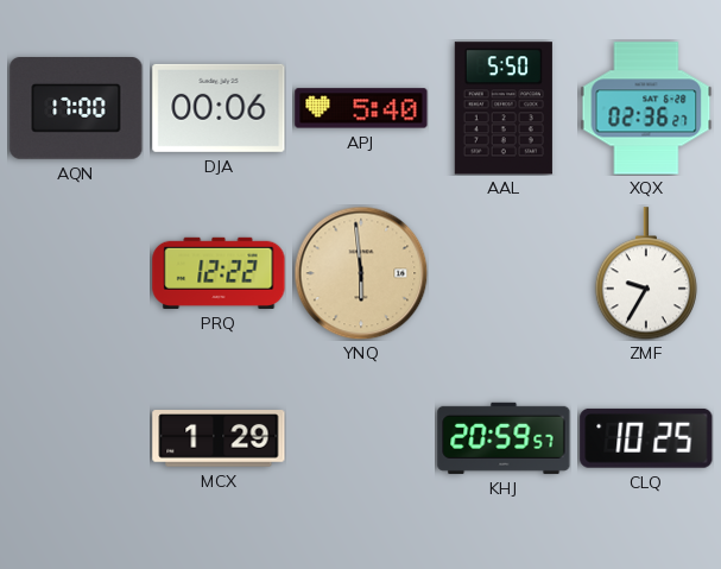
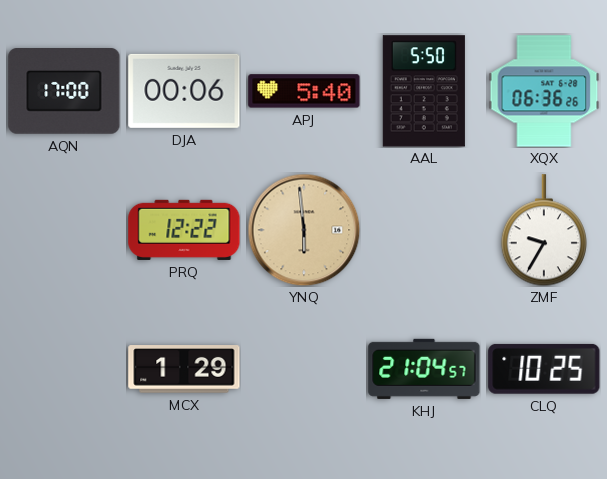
XQX: 02:36 -> 06:36
KHJ: 20:59 -> 21:04
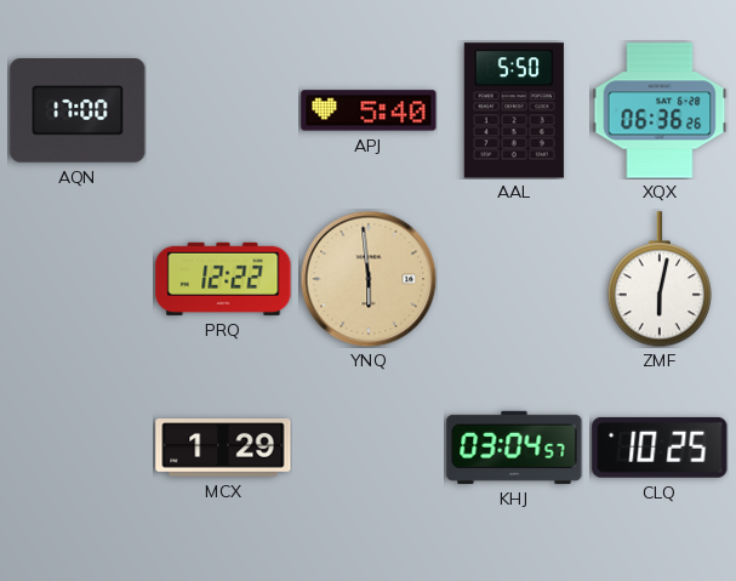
DJA: 00:06 -> none
ZMF: 9:35 -> 6:02
KHJ: 21:04 -> 03:04
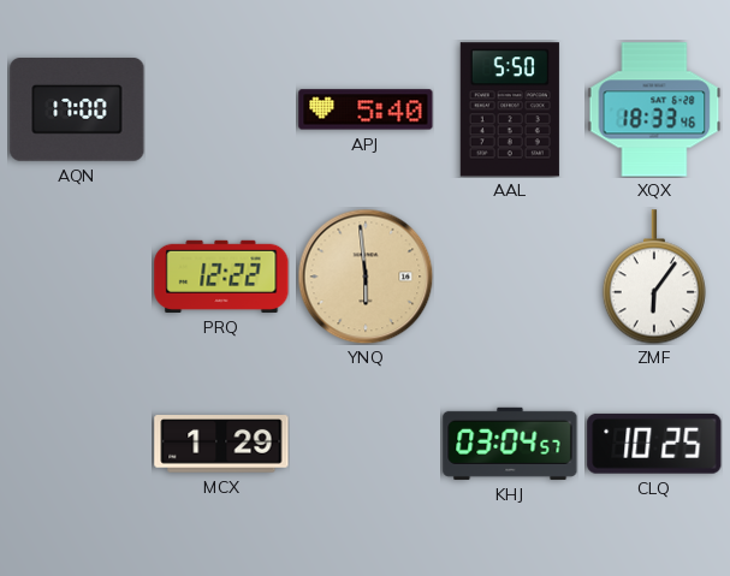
XQX: 06:36 -> 18:33
ZMF: 6:02 -> 6:06
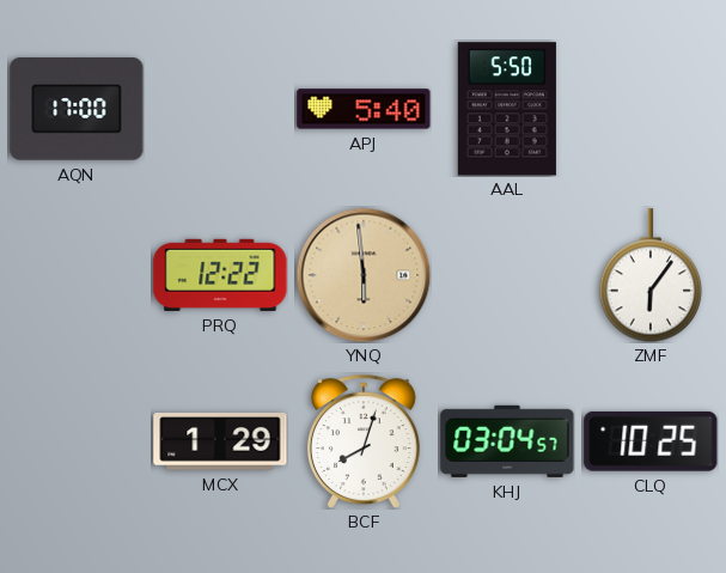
XQX: 18:33 -> none
BCF: none -> 8:03
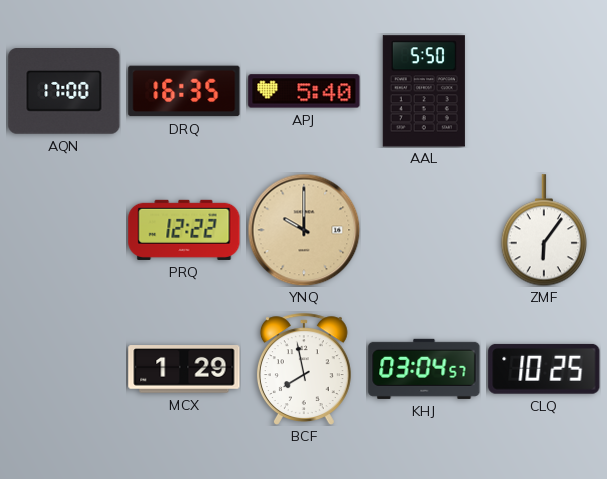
DRQ: none -> 16:35
YNQ: 5:59 -> 10:00
BCF: 8:03 -> 7:58
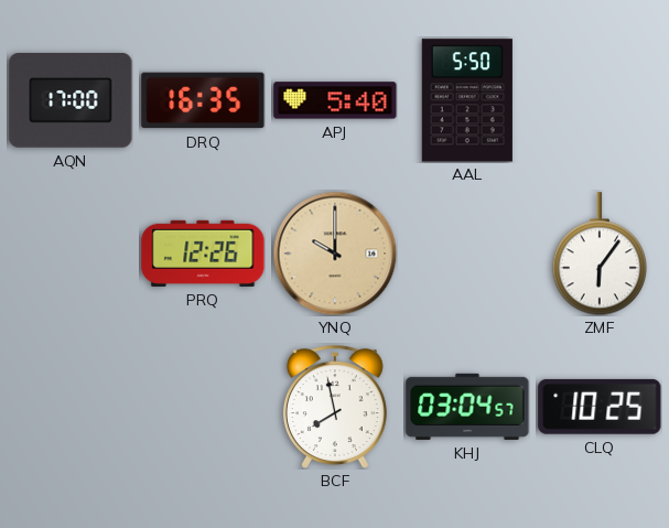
PRQ: 12:22 -> 12:26
MCX: 1:29 -> none
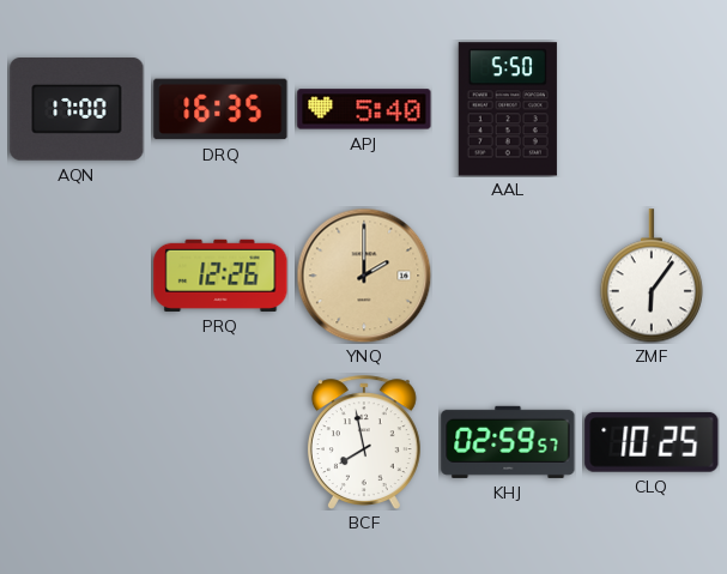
YNQ: 10:00 -> 2:00
KHJ: 03:04 -> 02:59
